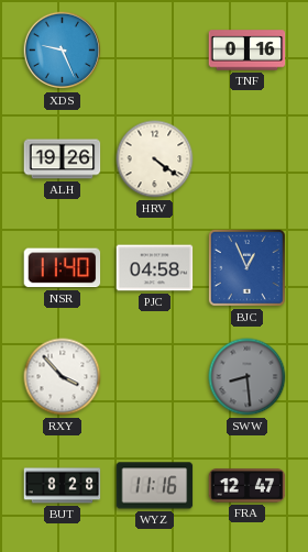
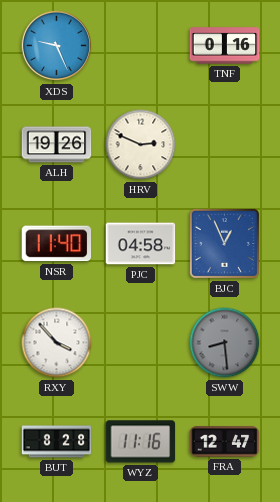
HRV: 4:21 -> 2:49
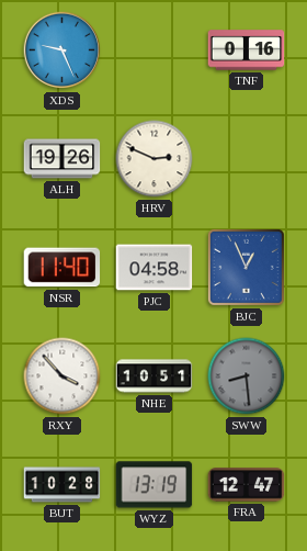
NHE: none -> 10:51
BUT: 8:28 -> 10:28
WYZ: 11:16 -> 13:19
